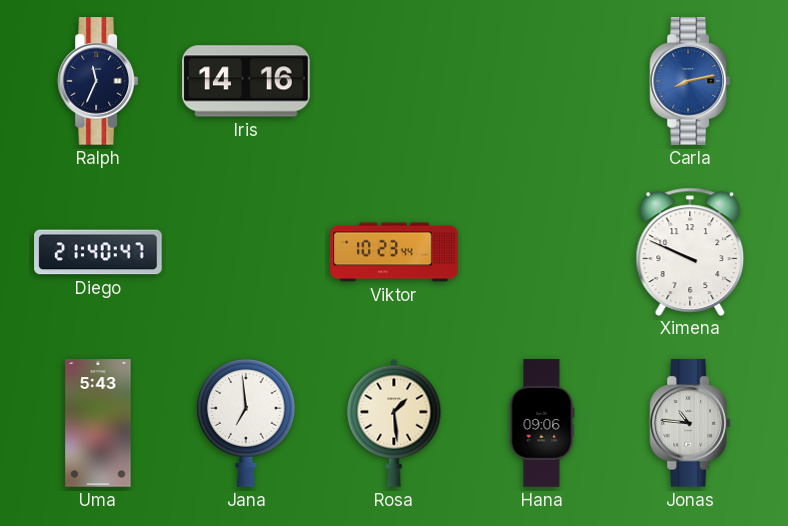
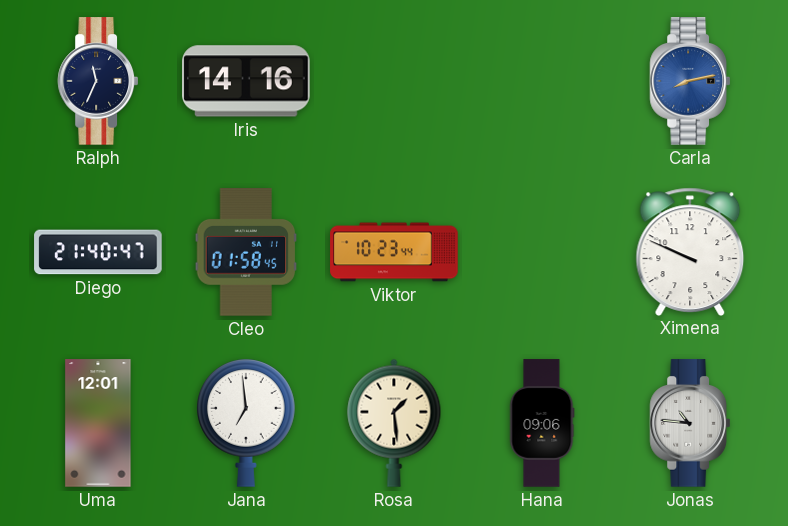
Cleo: none -> 01:58
Uma: 5:43 -> 12:01
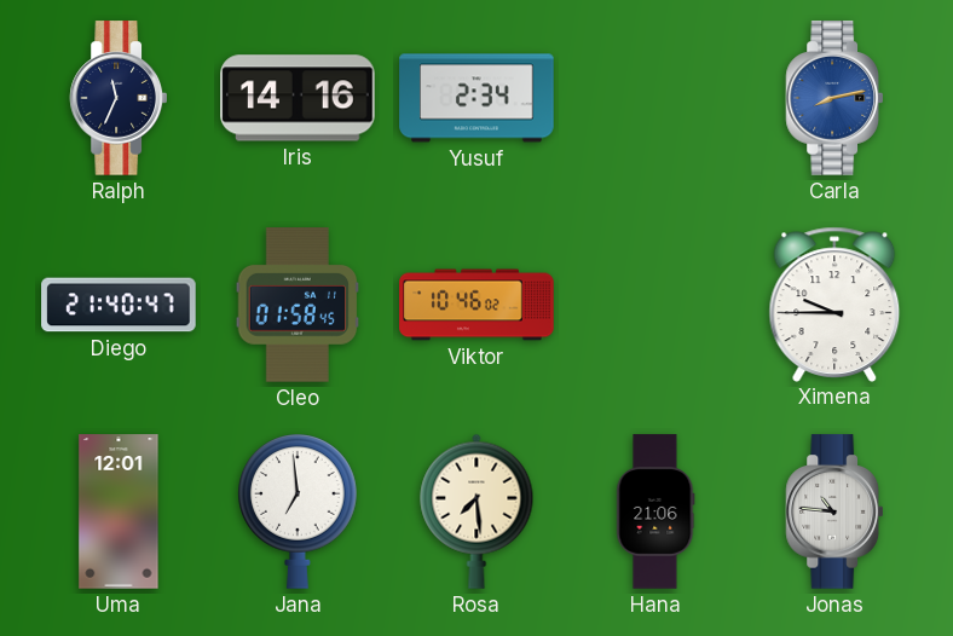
Yusuf: none -> 2:34
Viktor: 10:23 -> 10:46
Ximena: 9:49 -> 9:45
Rosa: 1:29 -> 7:29
Hana: 09:06 -> 21:06
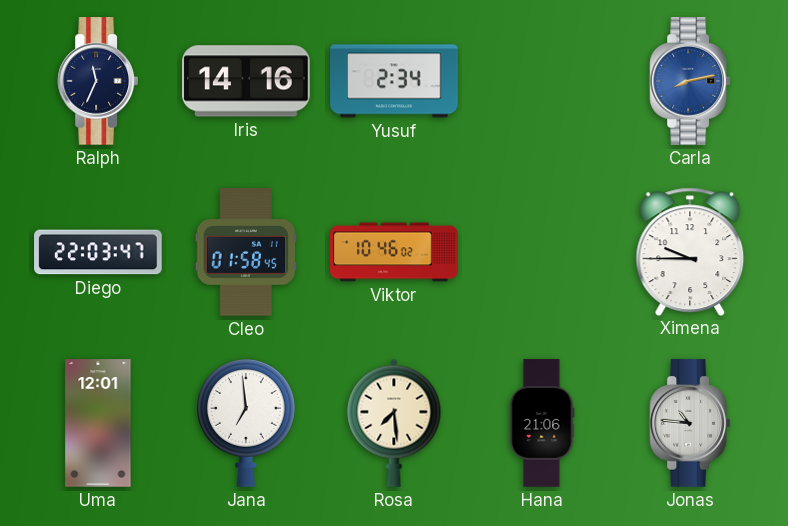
Diego: 21:40 -> 22:03
